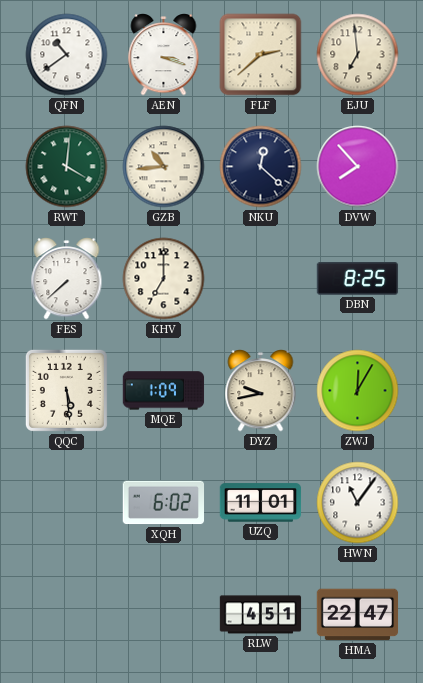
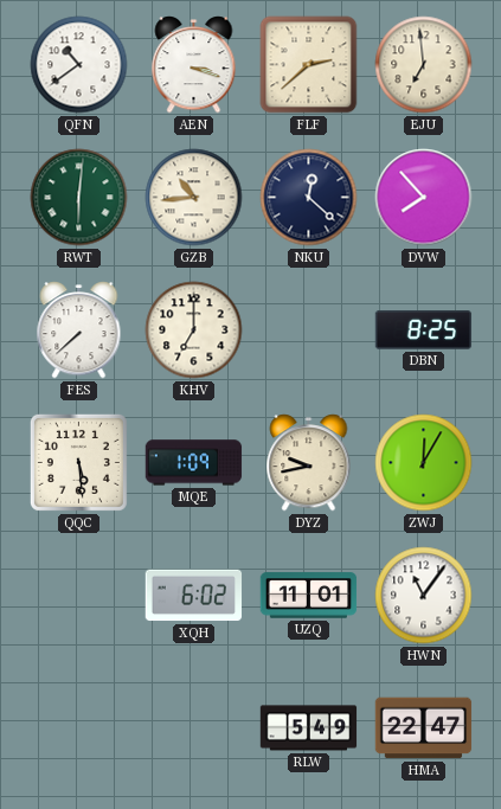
RWT: 4:01 -> 6:01
RLW: 4:51 -> 5:49
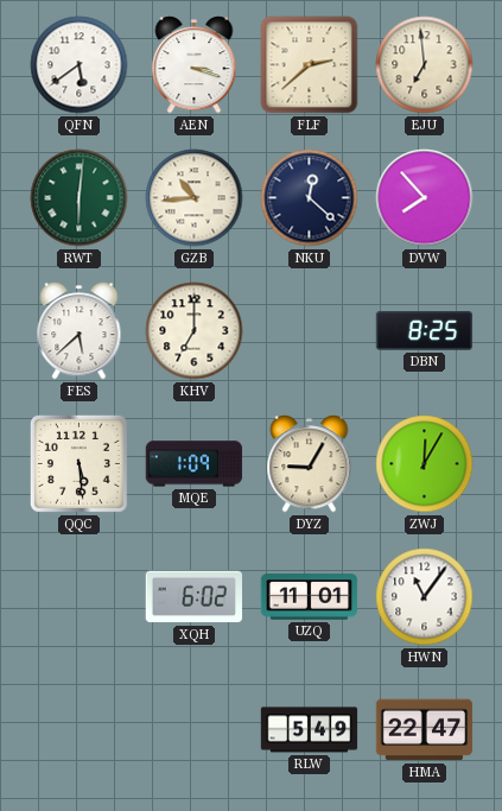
QFN: 10:39 -> 5:39
FES: 7:38 -> 5:38
DYZ: 9:43 -> 9:05
